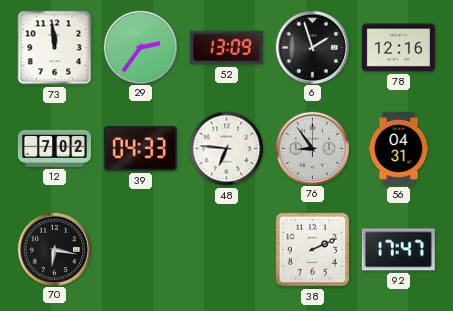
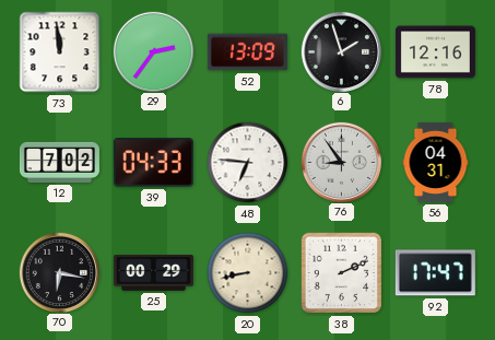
25: none -> 00:29
20: none -> 8:43
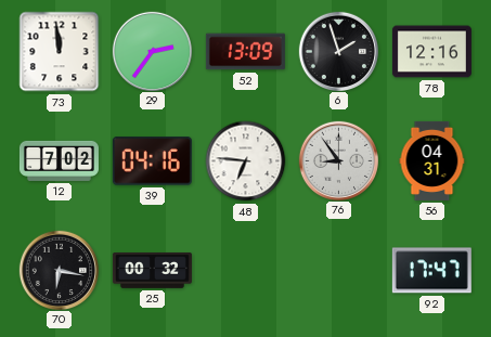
39: 04:33 -> 04:16
25: 00:29 -> 00:32
20: 8:43 -> none
38: 2:11 -> none
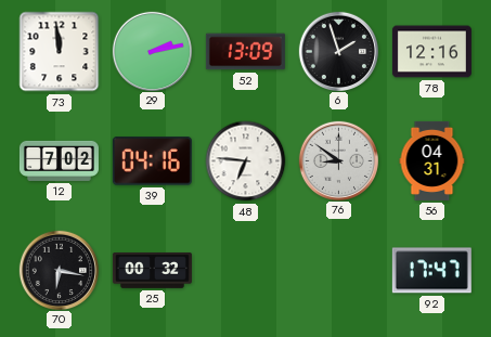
29: 2:36 -> 2:13
76: 8:54 -> 8:51
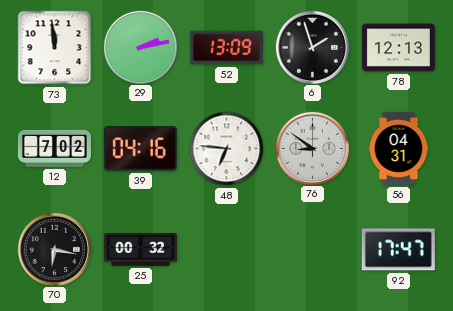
78: 12:16 -> 12:13
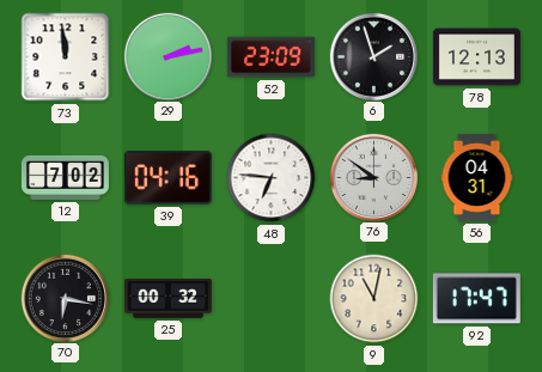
52: 13:09 -> 23:09
9: none -> 11:02
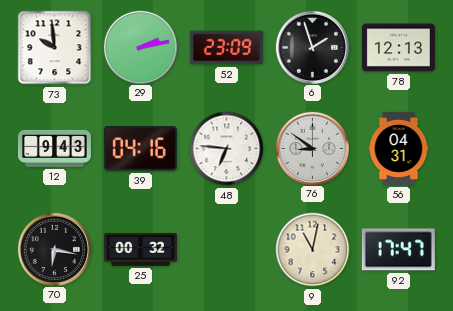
73: 11:59 -> 9:59
12: 7:02 -> 9:43
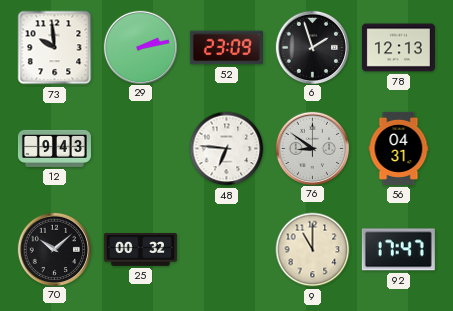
39: 04:16 -> none
70: 6:17 -> 10:08
9: 11:02 -> 11:00
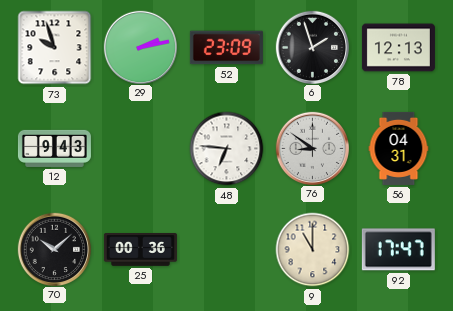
73: 9:59 -> 9:57
25: 00:32 -> 00:36
